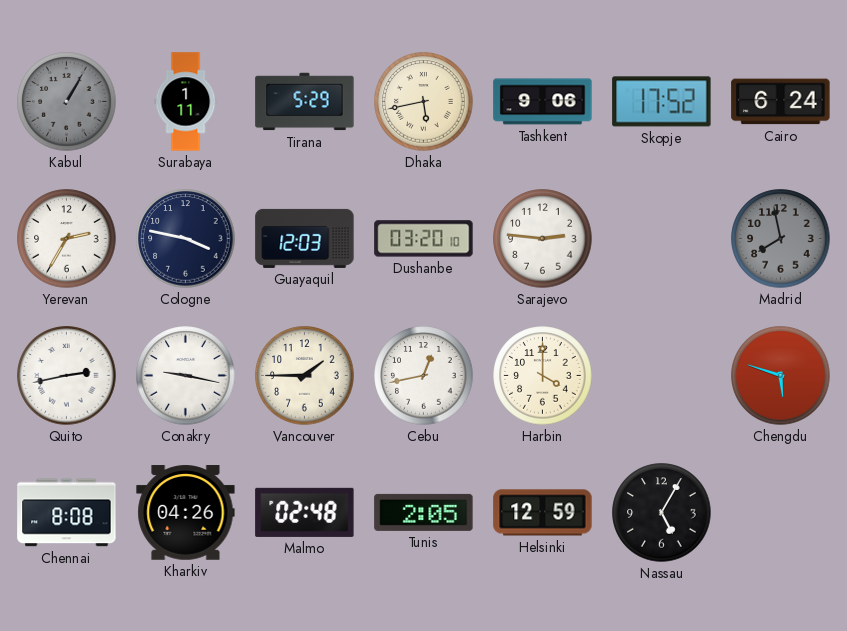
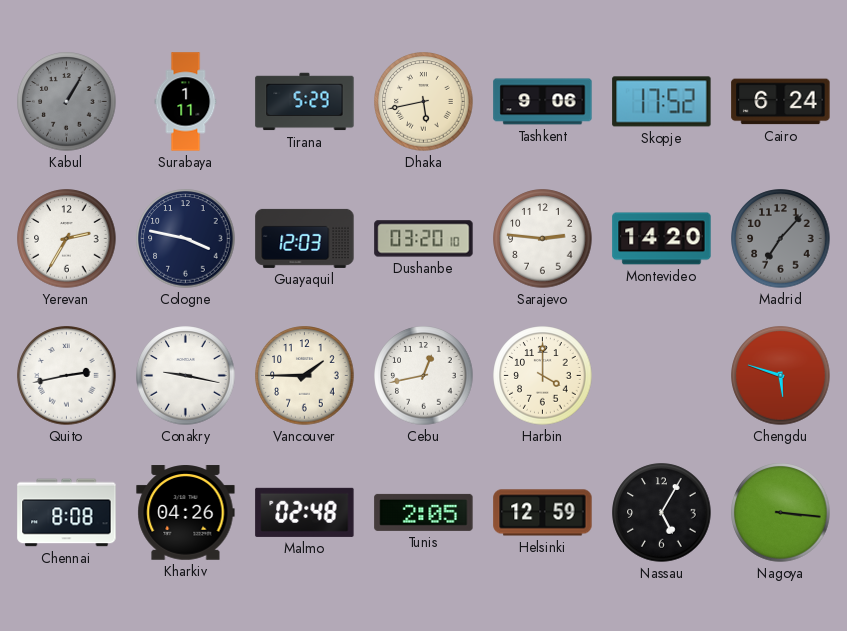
Montevideo: none -> 14:20
Madrid: 7:58 -> 7:07
Nagoya: none -> 3:16
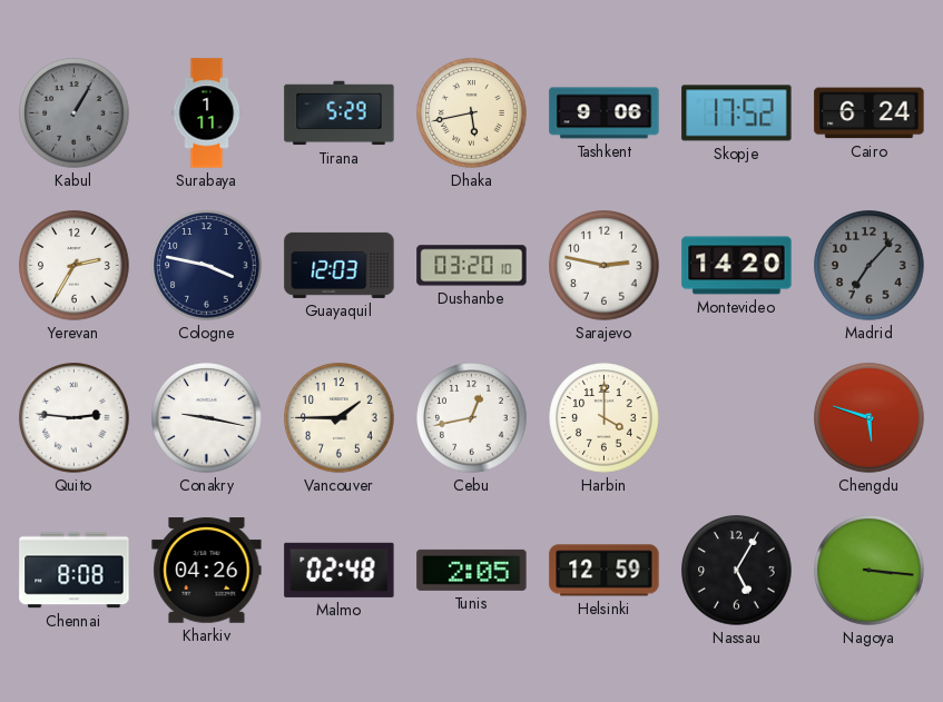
Sarajevo: 2:46 -> 2:47
Quito: 2:43 -> 2:46
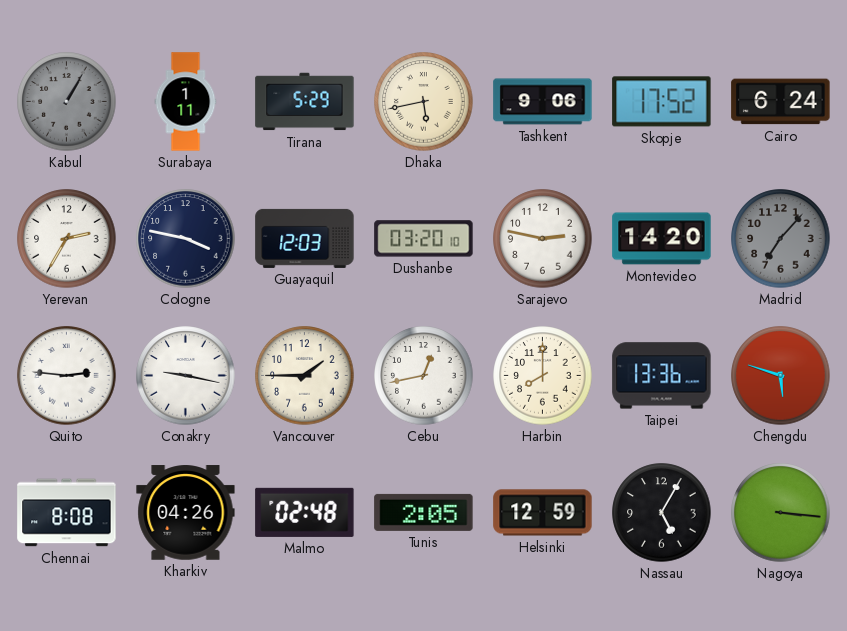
Harbin: 4:00 -> 8:00
Taipei: none -> 13:36
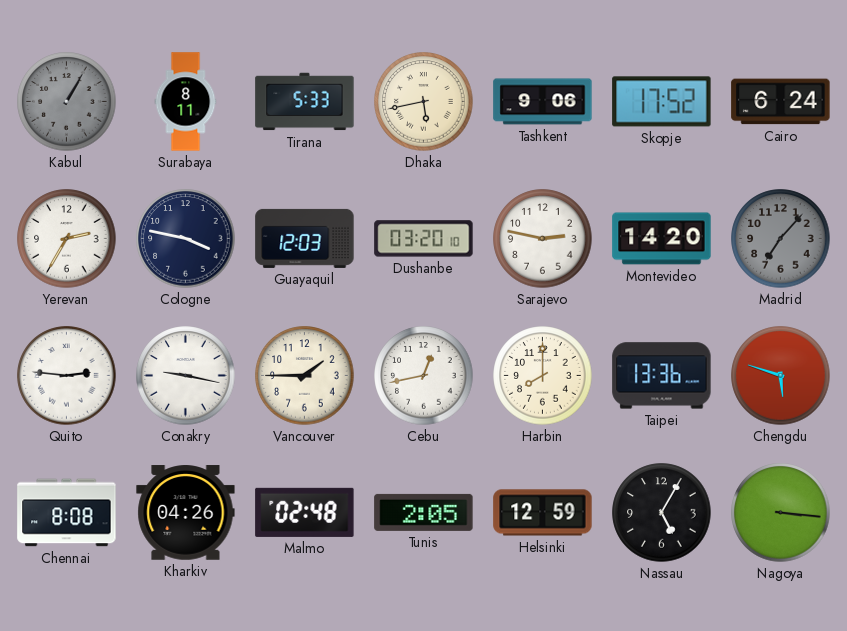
Surabaya: 1:11 -> 8:11
Tirana: 5:29 -> 5:33
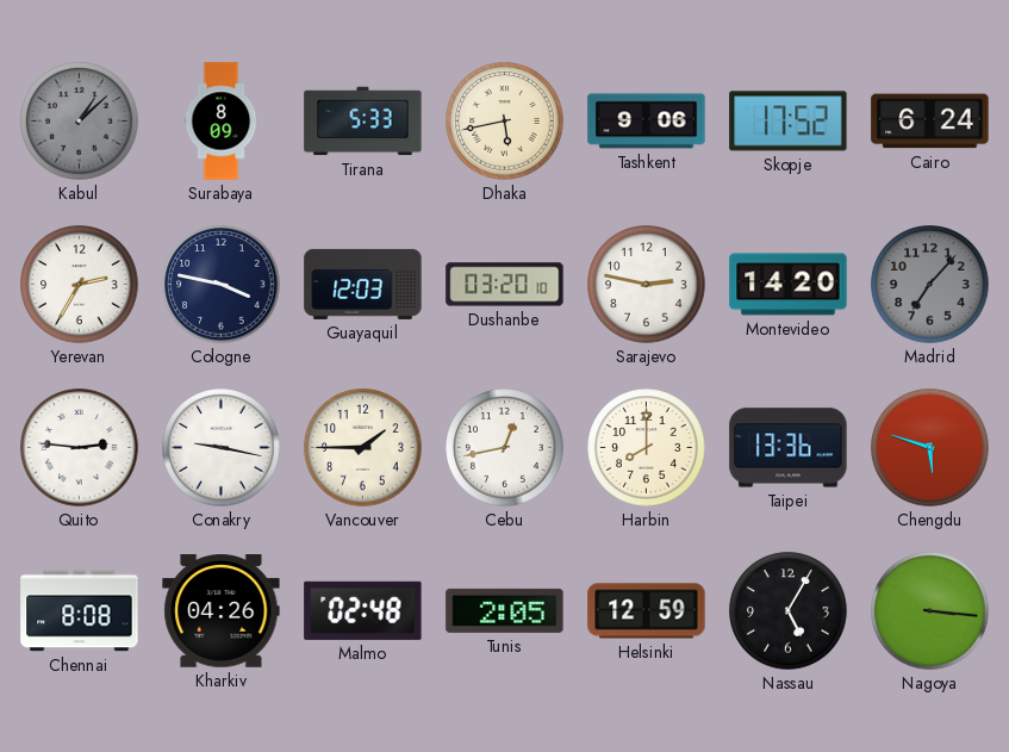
Kabul: 1:05 -> 1:08
Surabaya: 8:11 -> 8:09
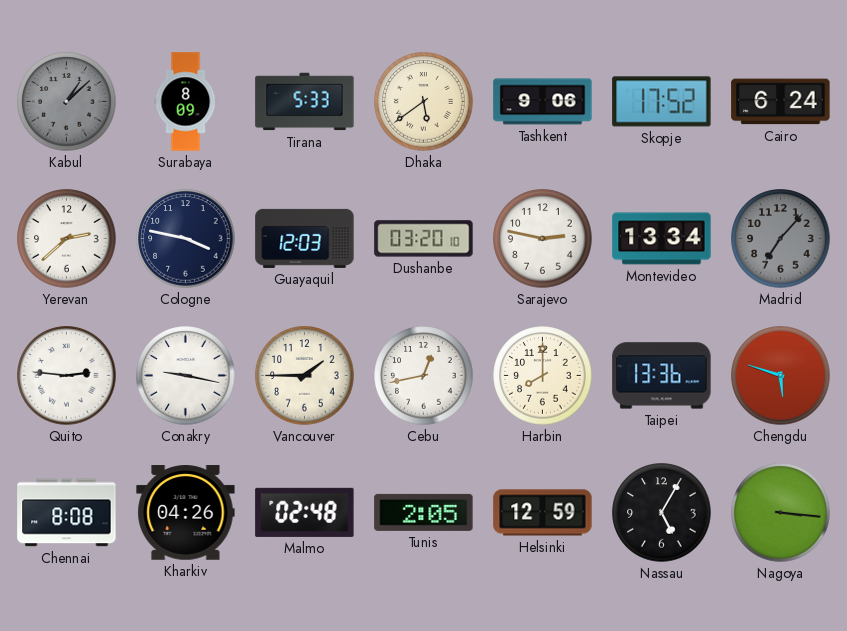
Dhaka: 5:43 -> 5:39
Yerevan: 2:35 -> 2:38
Montevideo: 14:20 -> 13:34
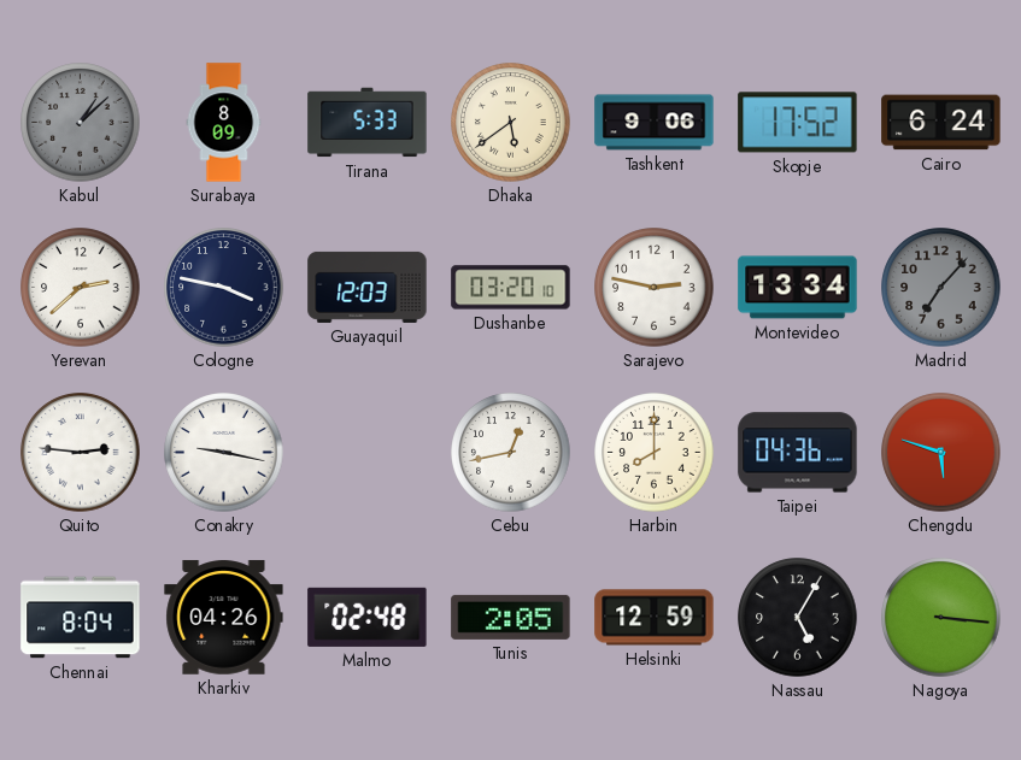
Vancouver: 1:45 -> none
Taipei: 13:36 -> 04:36
Chennai: 8:08 -> 8:04
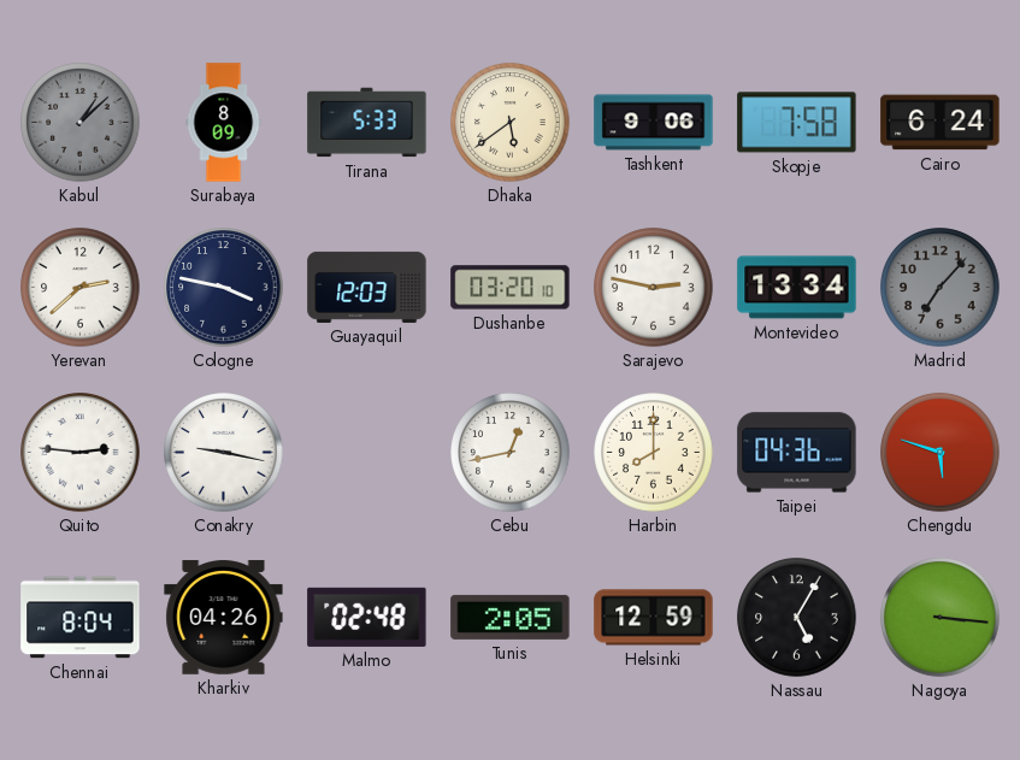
Skopje: 17:52 -> 7:58
